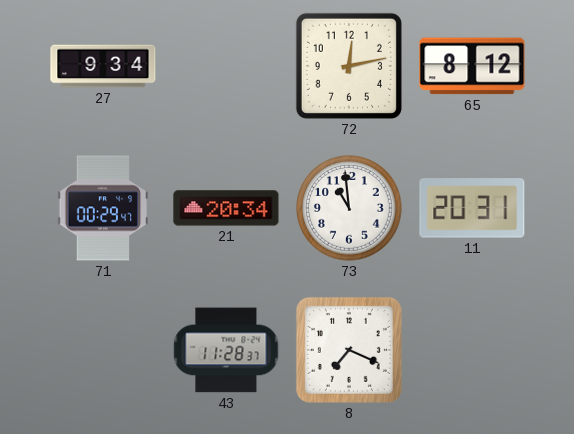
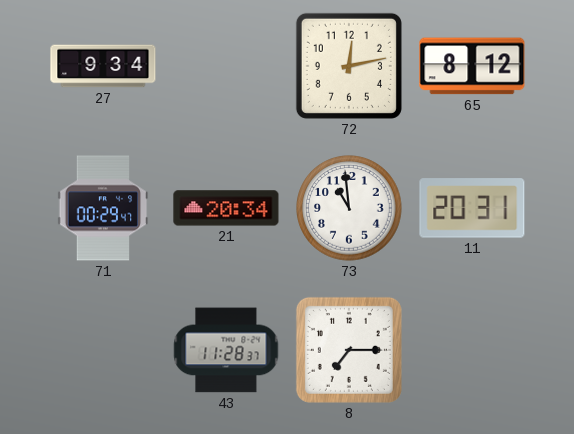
8: 7:19 -> 7:15
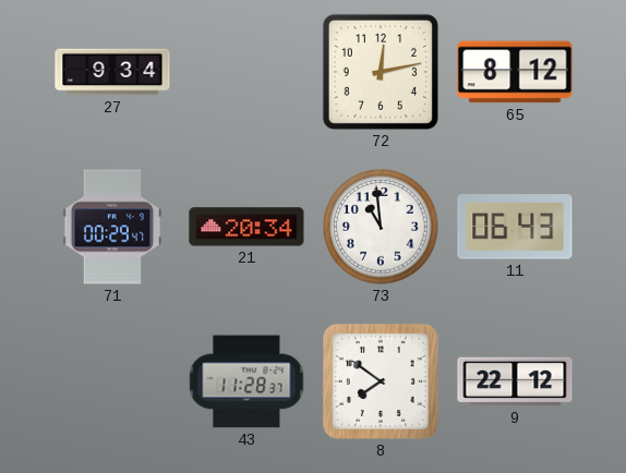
11: 20:31 -> 06:43
8: 7:15 -> 7:51
9: none -> 22:12
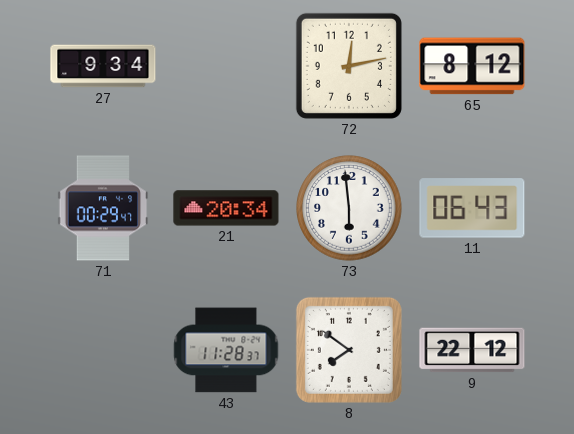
73: 10:59 -> 5:59
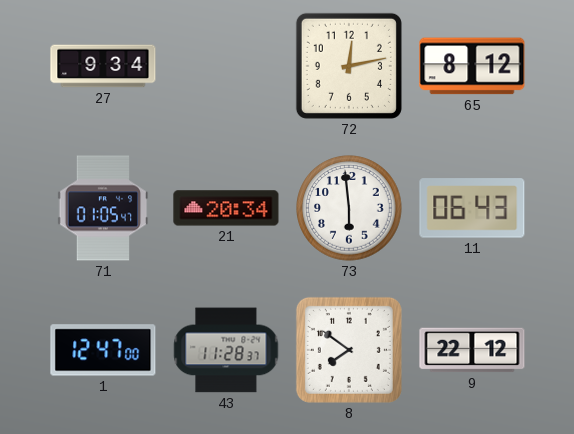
71: 00:29 -> 01:05
1: none -> 12:47
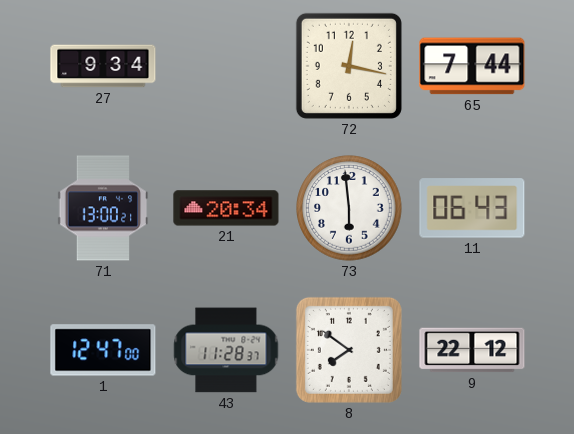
72: 12:13 -> 12:17
65: 8:12 -> 7:44
71: 01:05 -> 13:00
